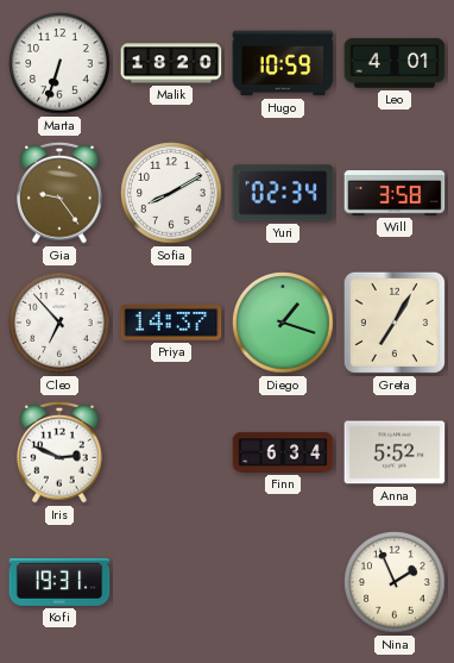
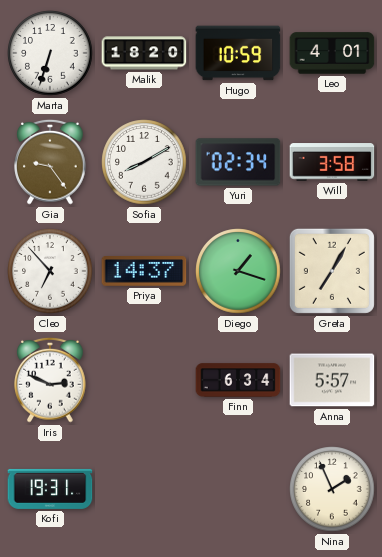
Anna: 5:52 -> 5:57
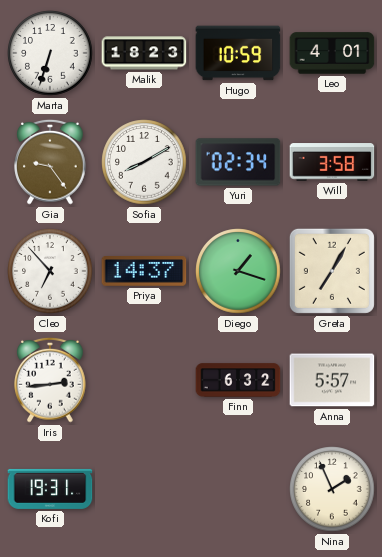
Malik: 18:20 -> 18:23
Iris: 2:49 -> 2:44
Finn: 6:34 -> 6:32
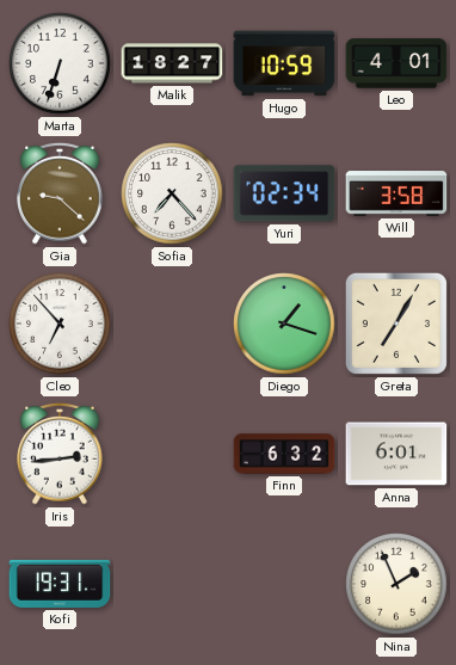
Malik: 18:23 -> 18:27
Gia: 9:24 -> 9:22
Sofia: 8:10 -> 7:23
Priya: 14:37 -> none
Anna: 5:57 -> 6:01
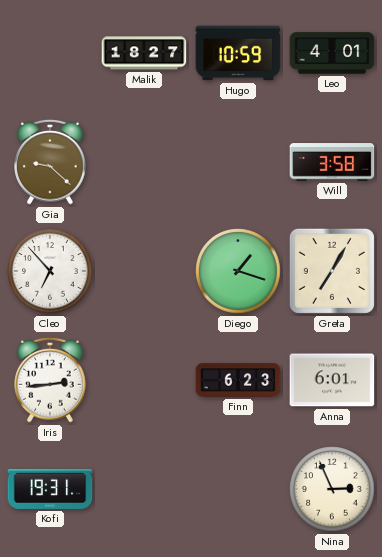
Marta: 6:33 -> none
Sofia: 7:23 -> none
Yuri: 02:34 -> none
Finn: 6:32 -> 6:23
Nina: 1:56 -> 2:56
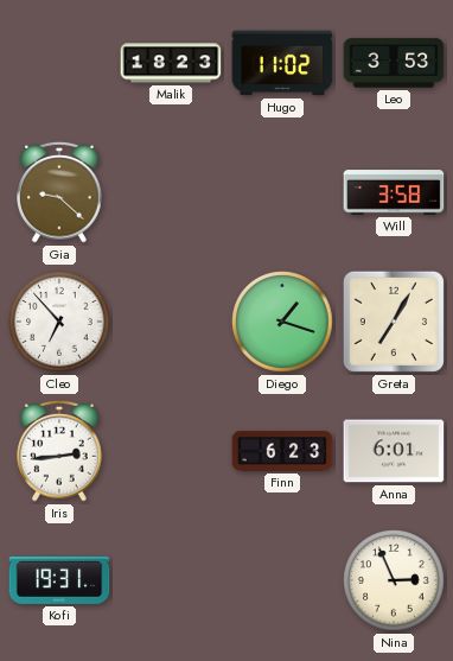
Malik: 18:27 -> 18:23
Hugo: 10:59 -> 11:02
Leo: 4:01 -> 3:53
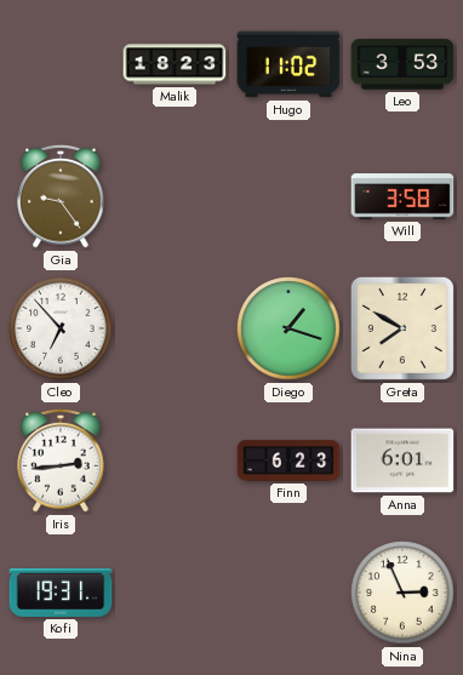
Gia: 9:22 -> 9:24
Greta: 7:05 -> 7:50
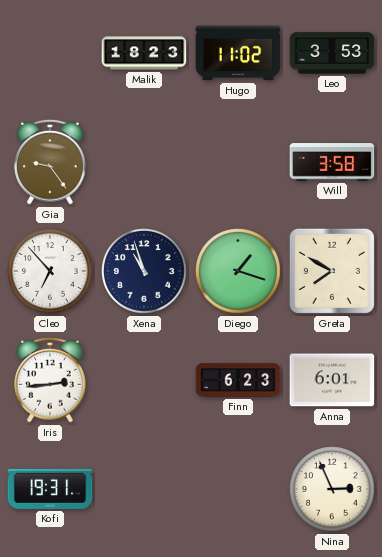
Xena: none -> 10:57
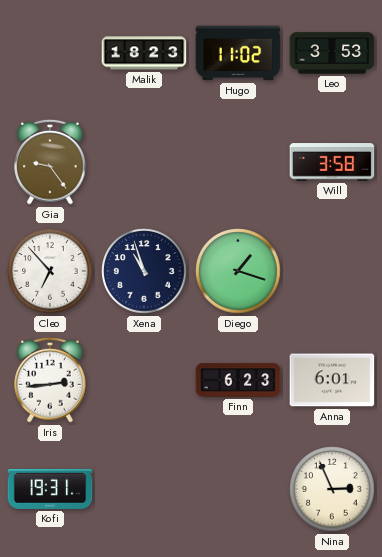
Greta: 7:50 -> none
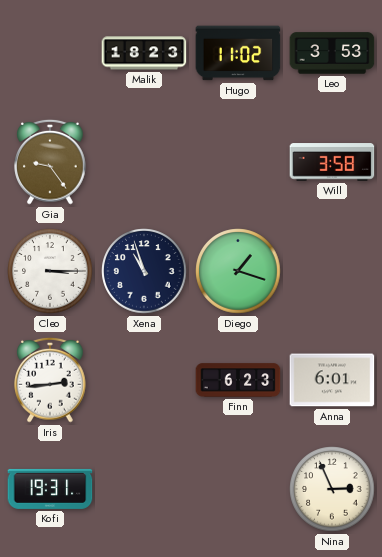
Cleo: 6:53 -> 3:15
